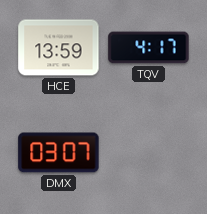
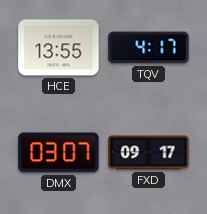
HCE: 13:59 -> 13:55
FXD: none -> 09:17
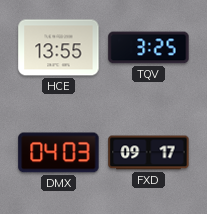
TQV: 4:17 -> 3:25
DMX: 03:07 -> 04:03
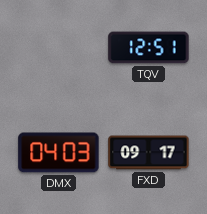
HCE: 13:55 -> none
TQV: 3:25 -> 12:51
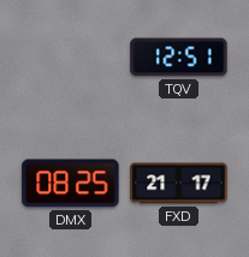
DMX: 04:03 -> 08:25
FXD: 09:17 -> 21:17
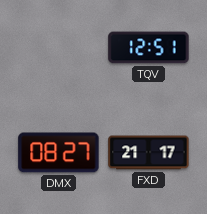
DMX: 08:25 -> 08:27
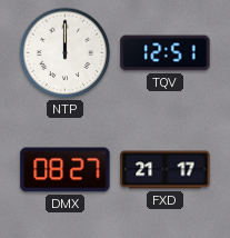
NTP: none -> 12:00
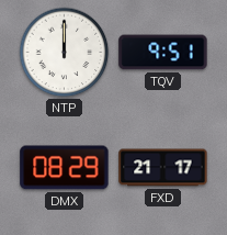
TQV: 12:51 -> 9:51
DMX: 08:27 -> 08:29
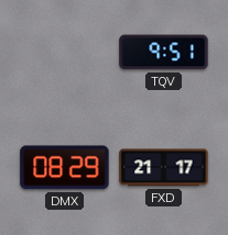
NTP: 12:00 -> none
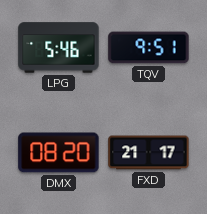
LPG: none -> 5:46
DMX: 08:29 -> 08:20
